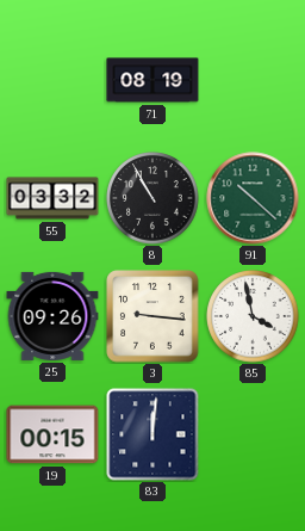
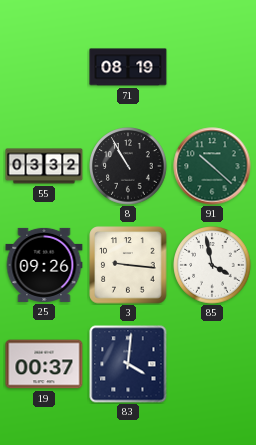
19: 00:15 -> 00:37
83: 12:01 -> 4:01
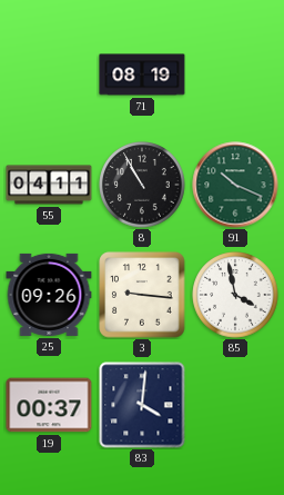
55: 03:32 -> 04:11
91: 10:22 -> 10:19
